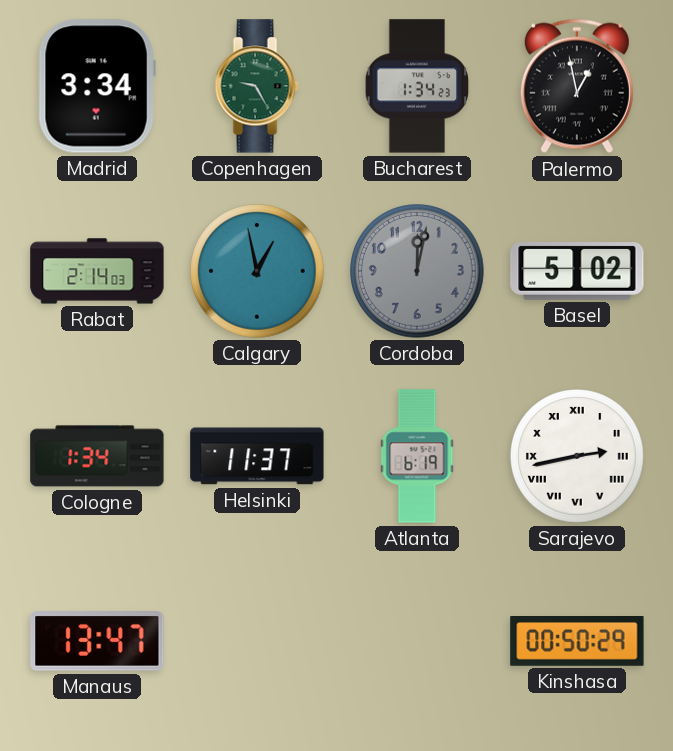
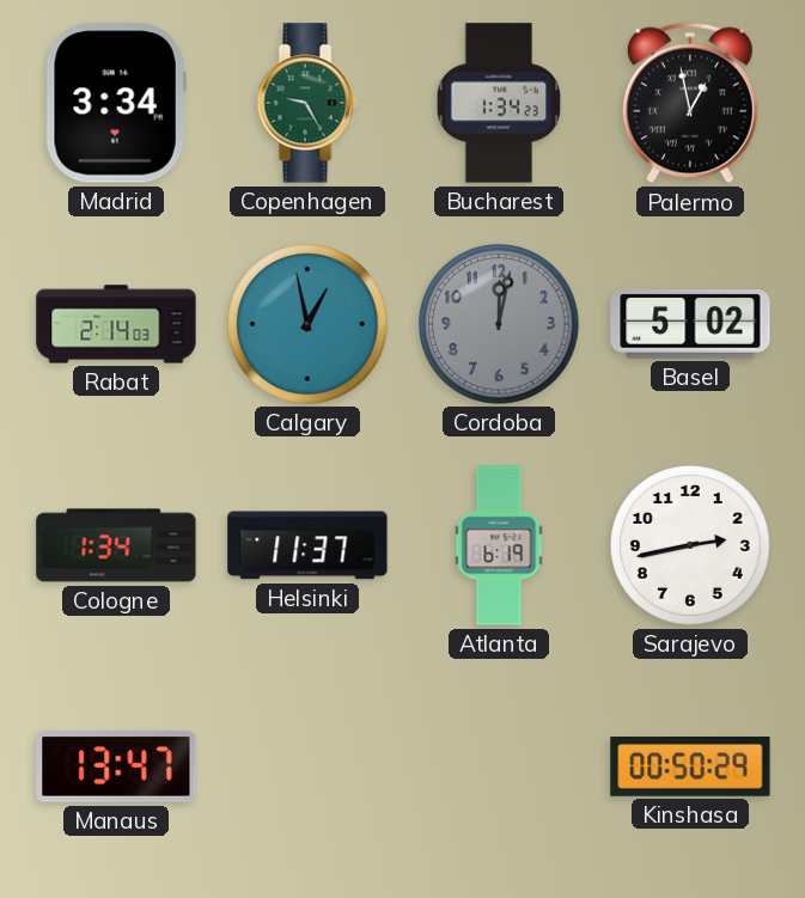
Sarajevo numerals: Roman -> Arabic
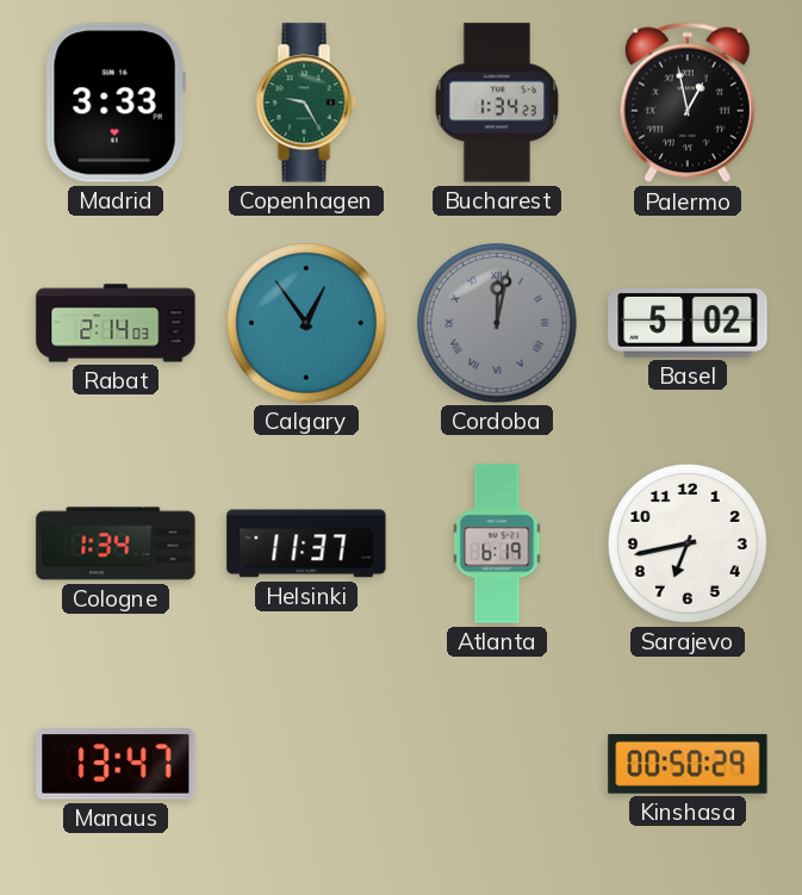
Madrid: 3:34 -> 3:33
Calgary: 12:58 -> 12:54
Cordoba numerals: Arabic -> Roman
Sarajevo: 2:43 -> 6:43
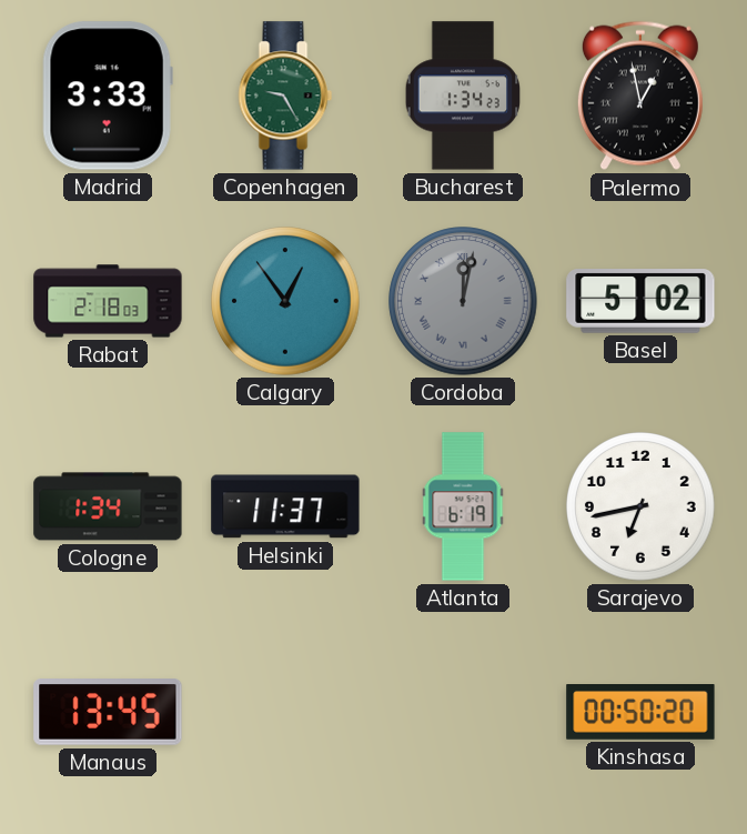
Rabat: 2:14 -> 2:18
Manaus: 13:47 -> 13:45
Kinshasa: 00:50:29 -> 00:50:20
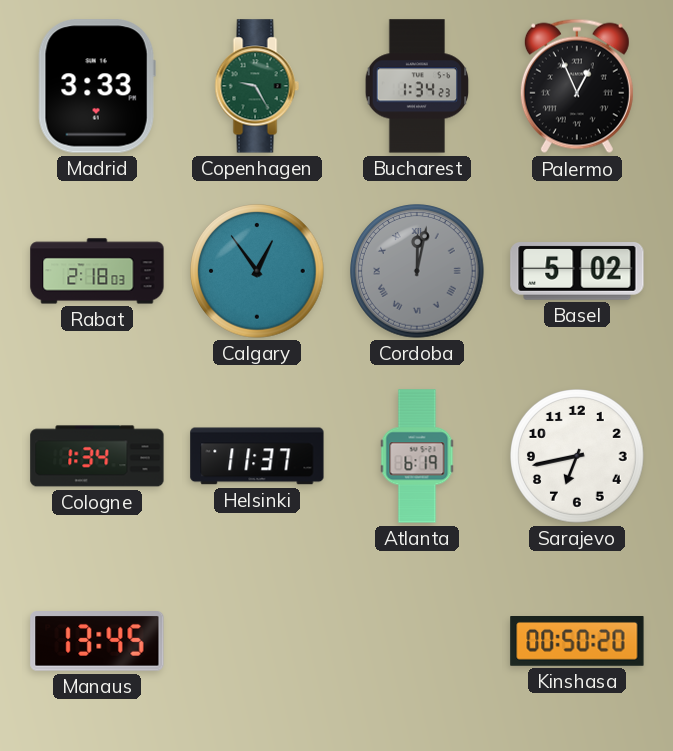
Palermo: 12:58 -> 12:56
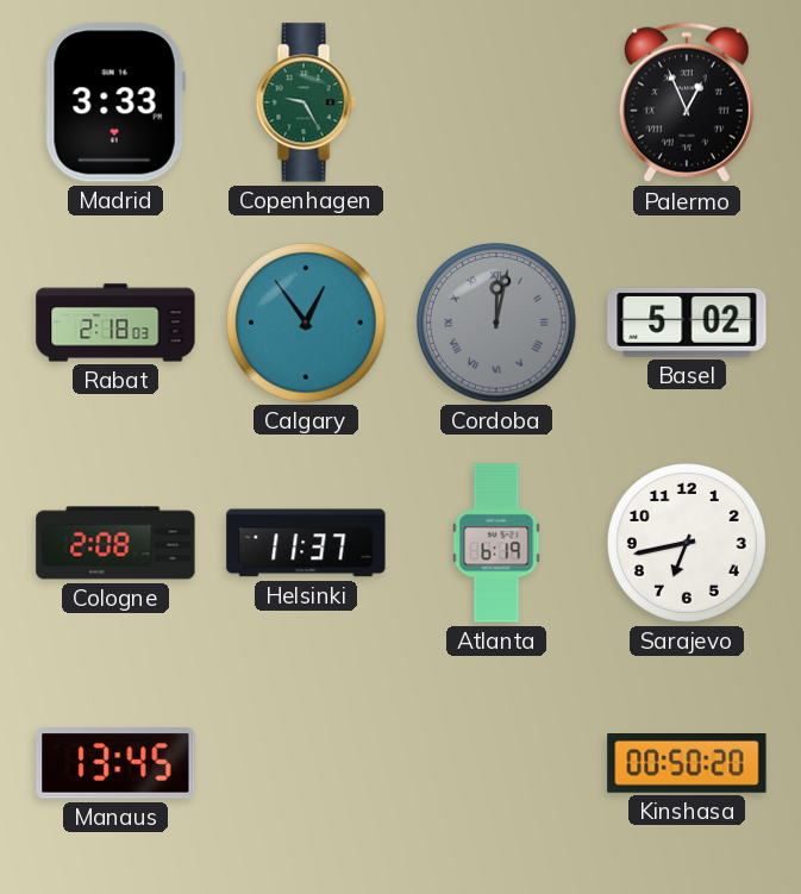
Bucharest: 1:34 -> none
Cologne: 1:34 -> 2:08
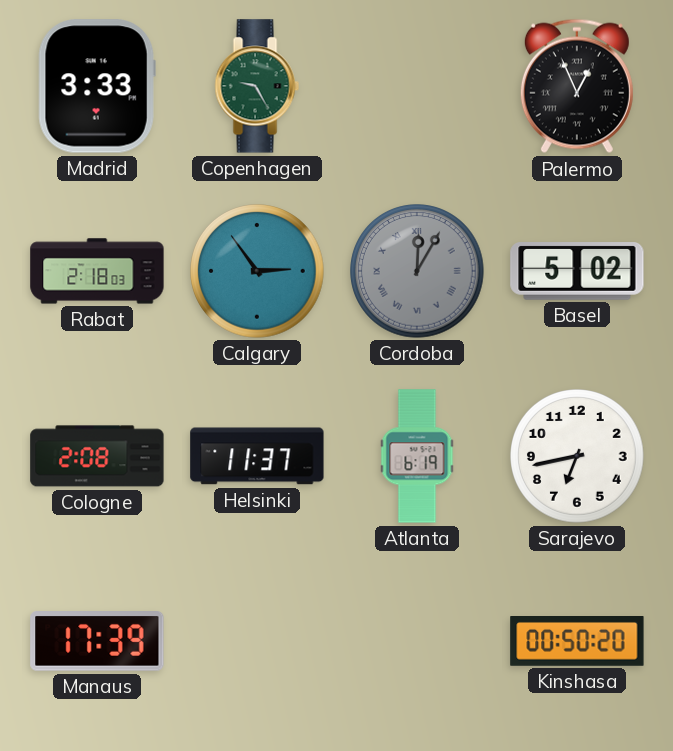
Calgary: 12:54 -> 2:54
Cordoba: 12:02 -> 12:05
Manaus: 13:45 -> 17:39
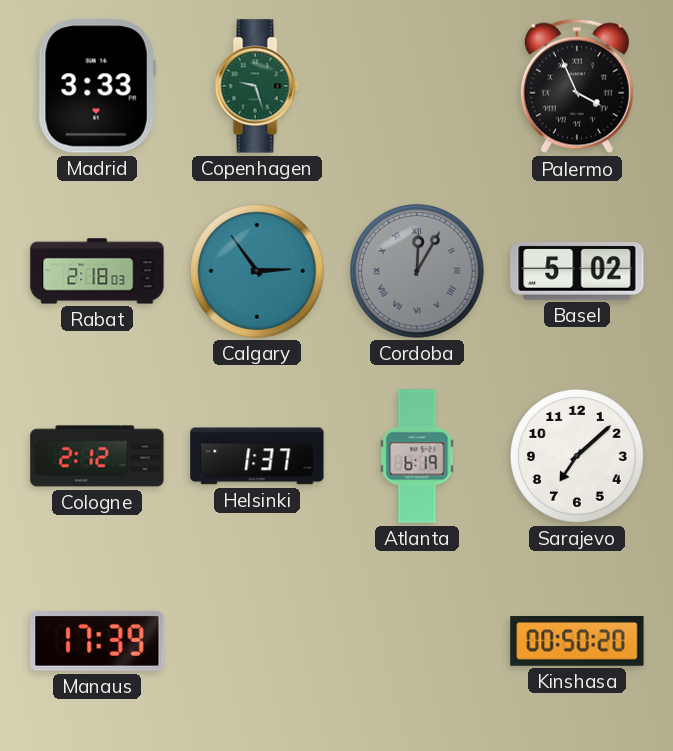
Copenhagen: 9:25 -> 9:27
Palermo: 12:56 -> 3:56
Cologne: 2:08 -> 2:12
Helsinki: 11:37 -> 1:37
Sarajevo: 6:43 -> 7:08
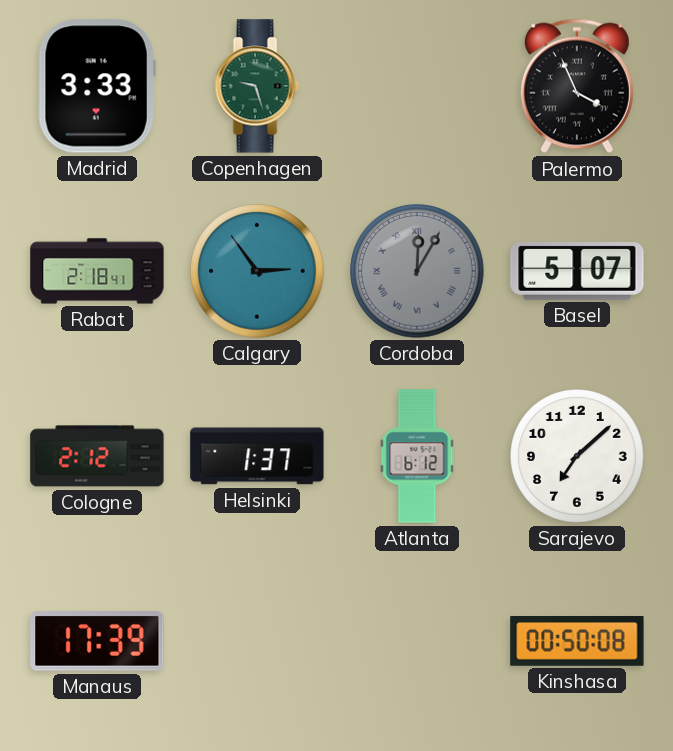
Rabat: 2:18:03 -> 2:18:41
Basel: 5:02 -> 5:07
Atlanta: 6:19 -> 6:12
Kinshasa: 00:50:20 -> 00:50:08
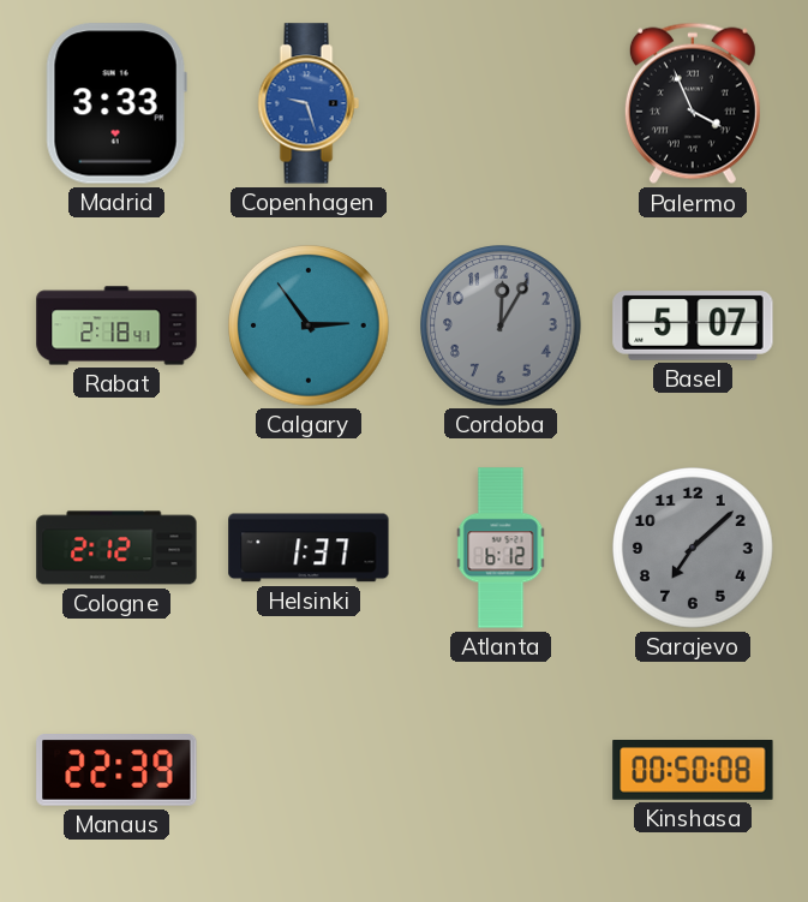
Copenhagen dial: green -> blue
Cordoba numerals: Roman -> Arabic
Sarajevo dial: white -> grey
Manaus: 17:39 -> 22:39
